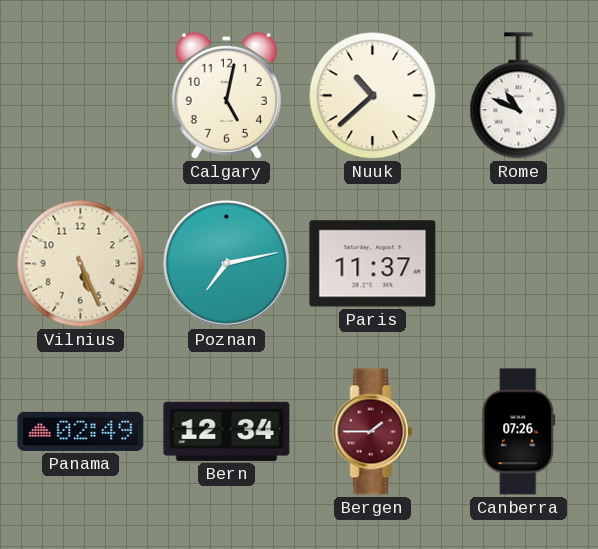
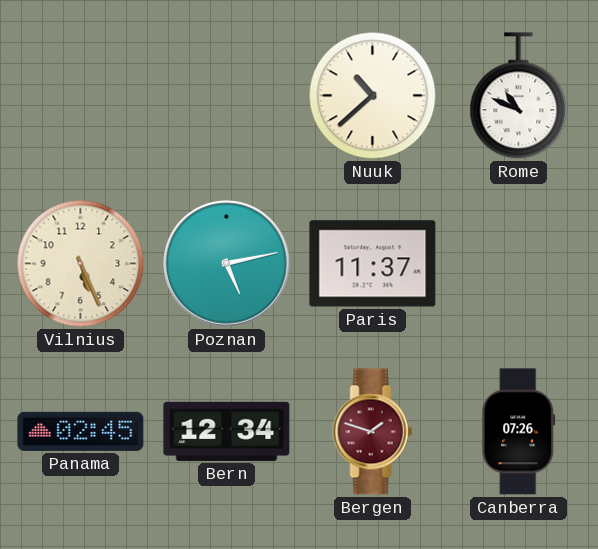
Calgary: 5:02 -> none
Poznan: 7:13 -> 5:13
Panama: 02:49 -> 02:45
Bergen: 1:45 -> 1:48
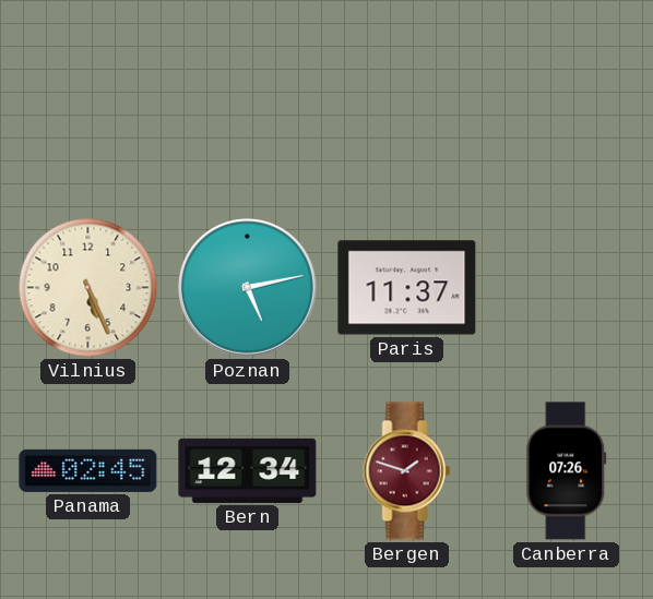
Nuuk: 10:38 -> none
Rome: 10:49 -> none
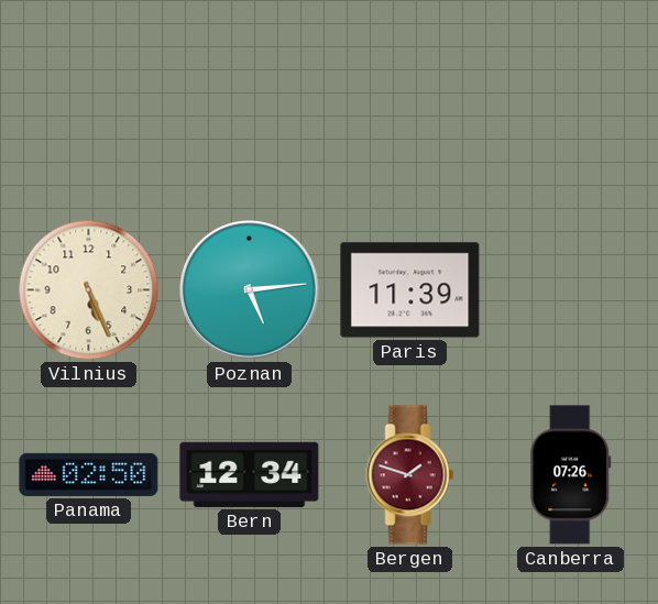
Poznan: 5:13 -> 5:14
Paris: 11:37 -> 11:39
Panama: 02:45 -> 02:50
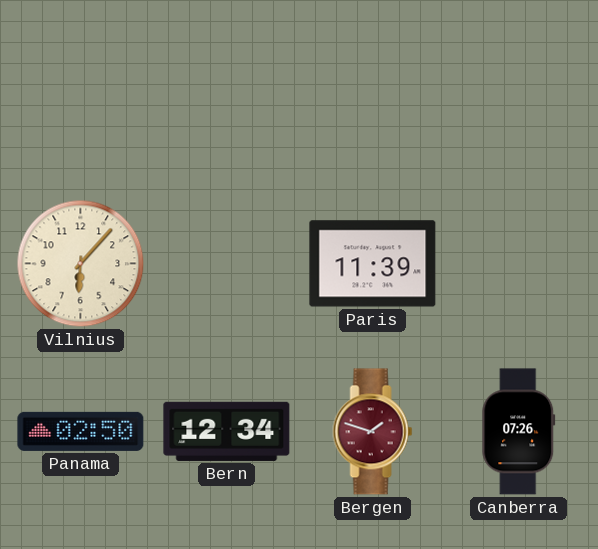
Vilnius: 5:26 -> 6:07
Poznan: 5:14 -> none
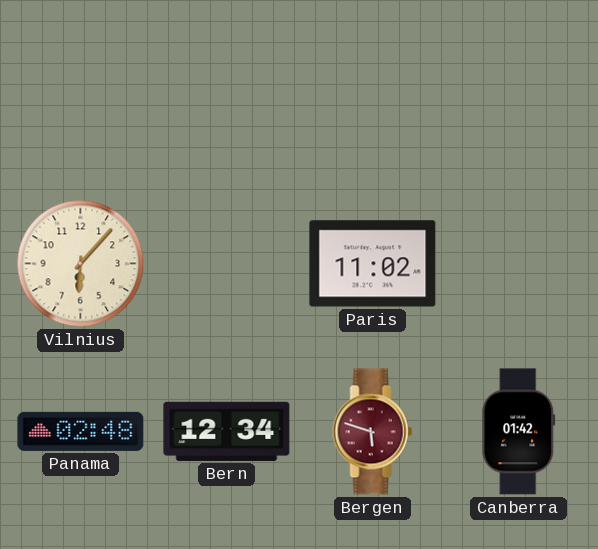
Paris: 11:39 -> 11:02
Panama: 02:50 -> 02:48
Bergen: 1:48 -> 5:48
Canberra: 07:26 -> 01:42
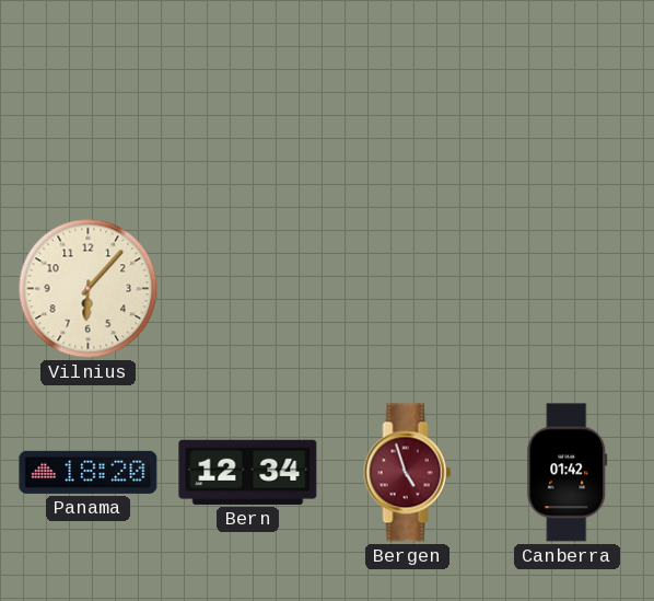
Paris: 11:02 -> none
Panama: 02:48 -> 18:20
Bergen: 5:48 -> 4:57
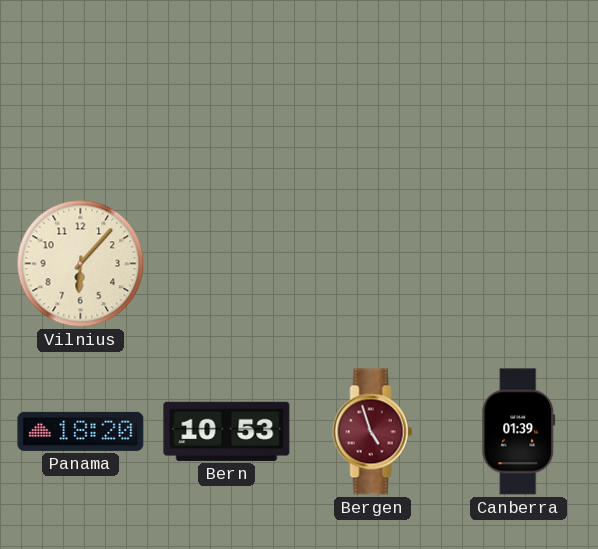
Bern: 12:34 -> 10:53
Canberra: 01:42 -> 01:39
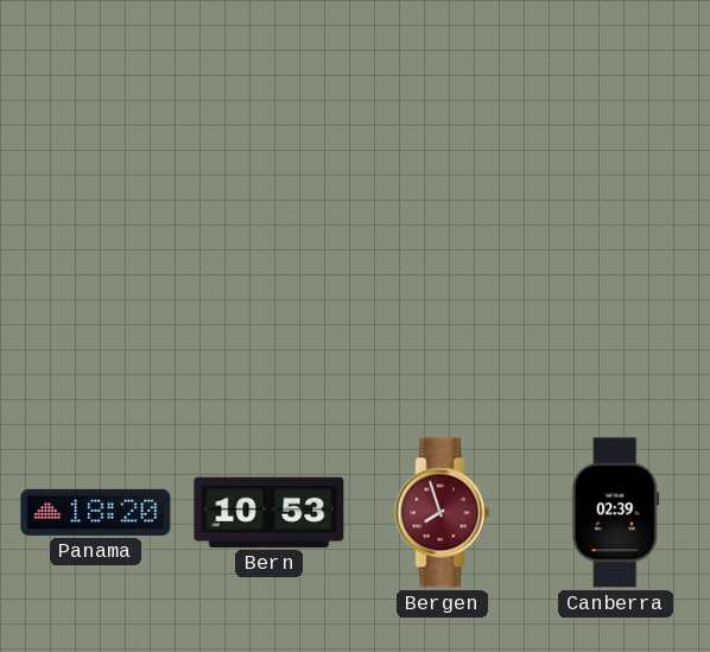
Vilnius: 6:07 -> none
Bergen: 4:57 -> 7:57
Canberra: 01:39 -> 02:39
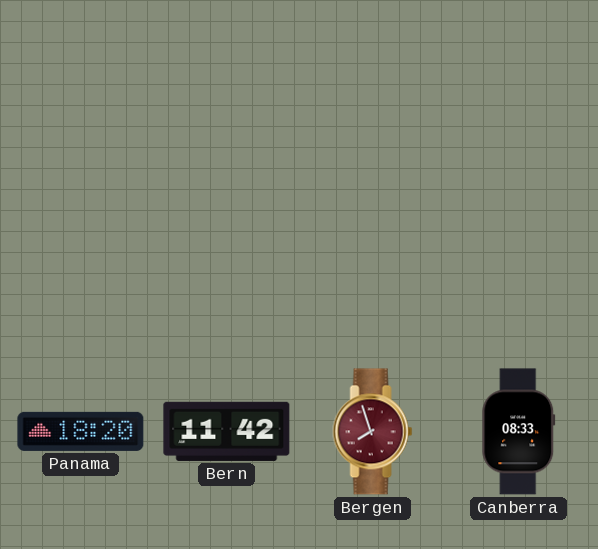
Bern: 10:53 -> 11:42
Canberra: 02:39 -> 08:33
